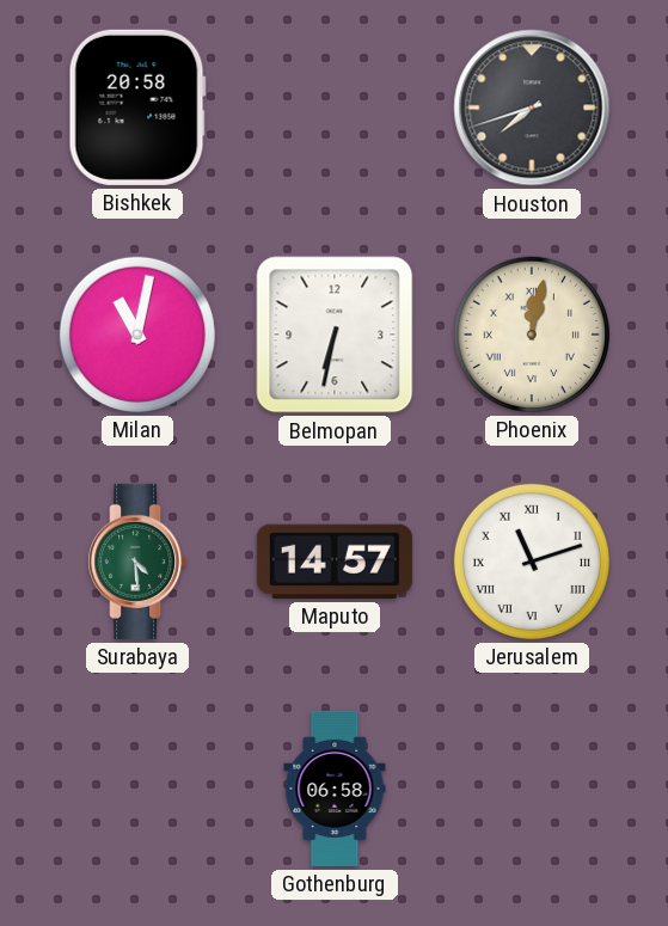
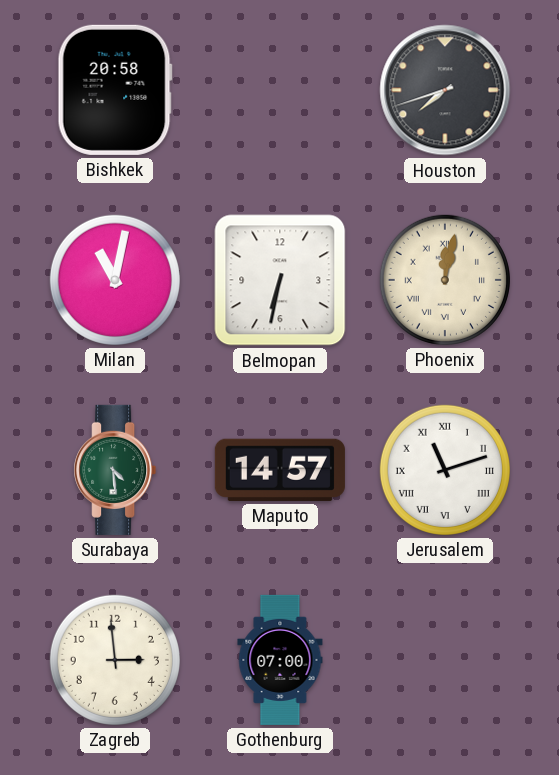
Zagreb: none -> 2:59
Gothenburg: 06:58 -> 07:00
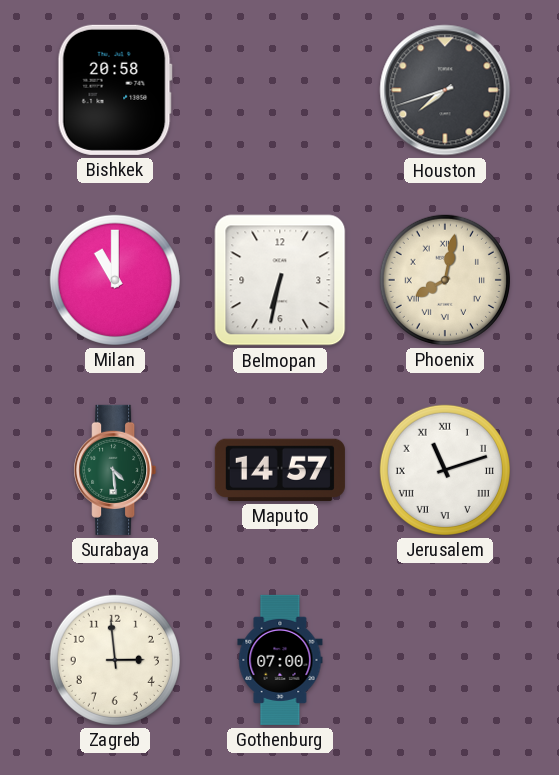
Milan: 11:02 -> 11:00
Phoenix: 12:02 -> 8:02
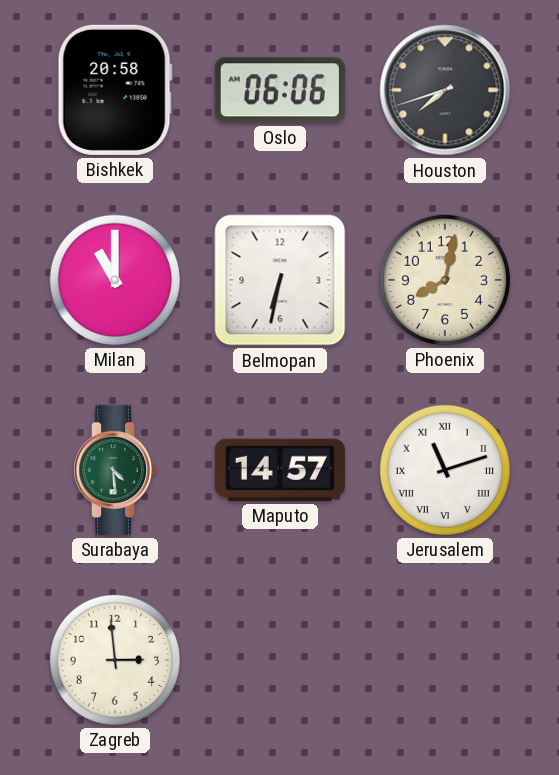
Oslo: none -> 06:06
Phoenix numerals: Roman -> Arabic
Gothenburg: 07:00 -> none
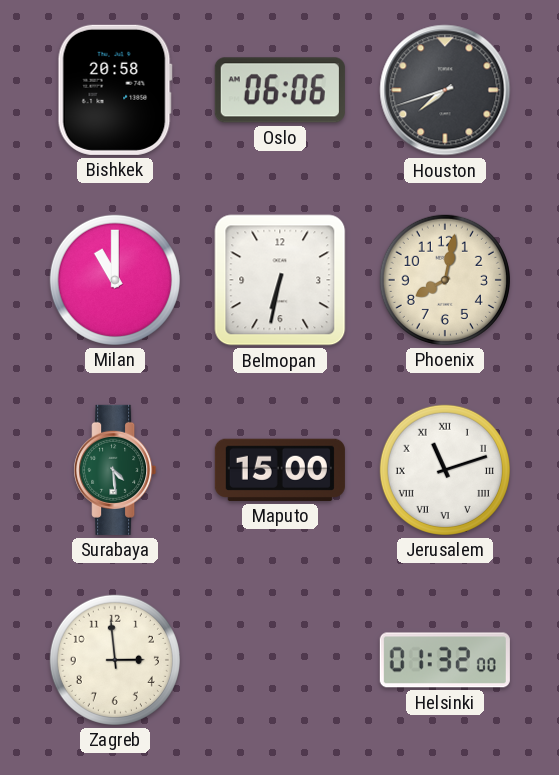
Maputo: 14:57 -> 15:00
Helsinki: none -> 01:32
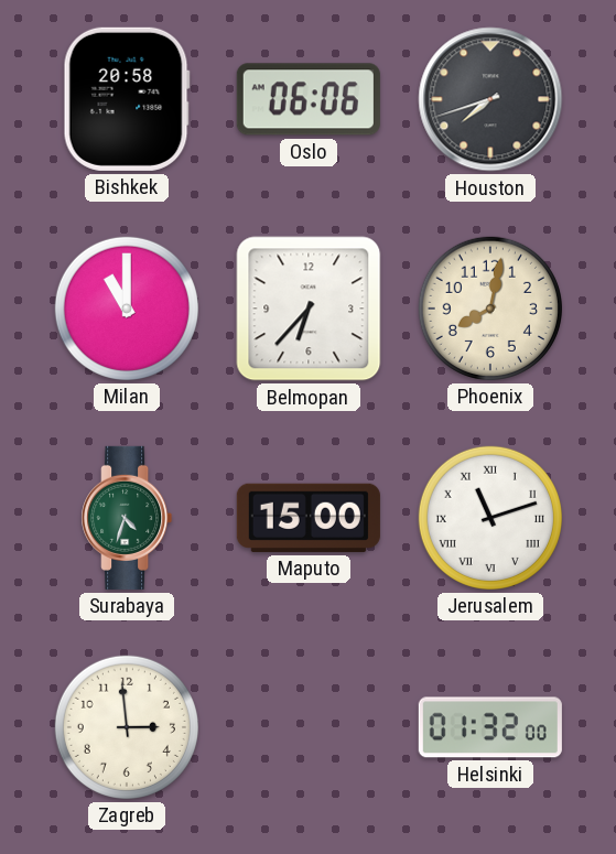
Belmopan: 6:32 -> 6:37
Surabaya: 4:29 -> 4:33
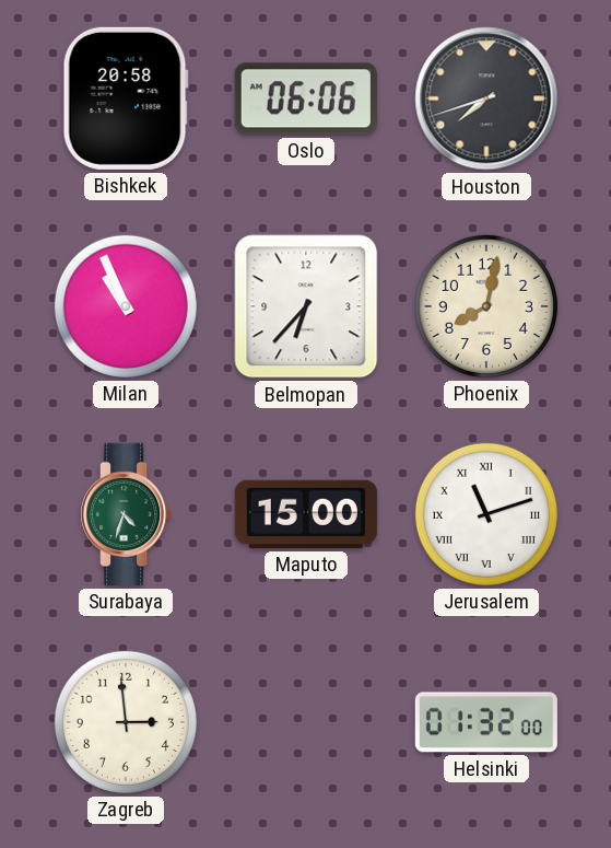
Milan: 11:00 -> 10:56
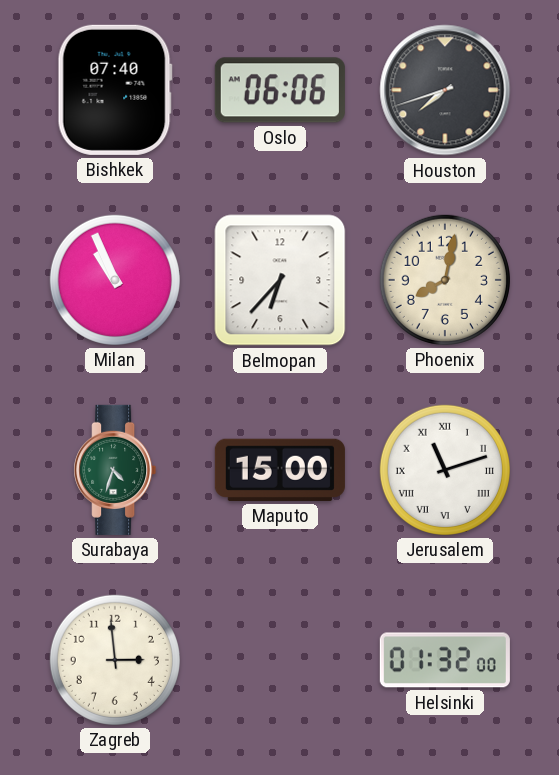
Bishkek: 20:58 -> 07:40
